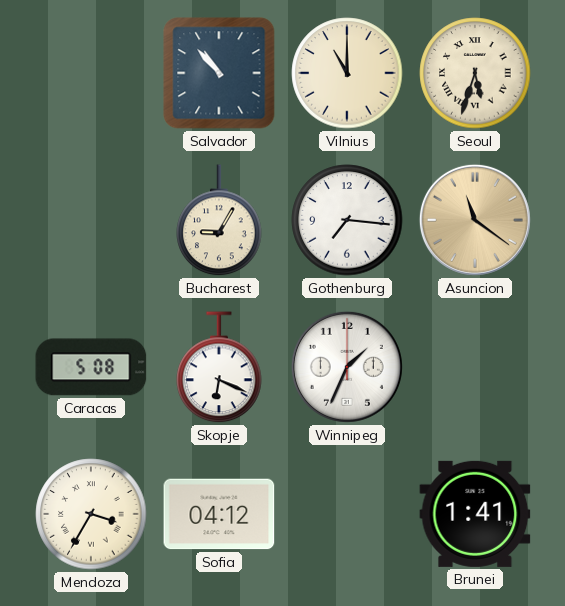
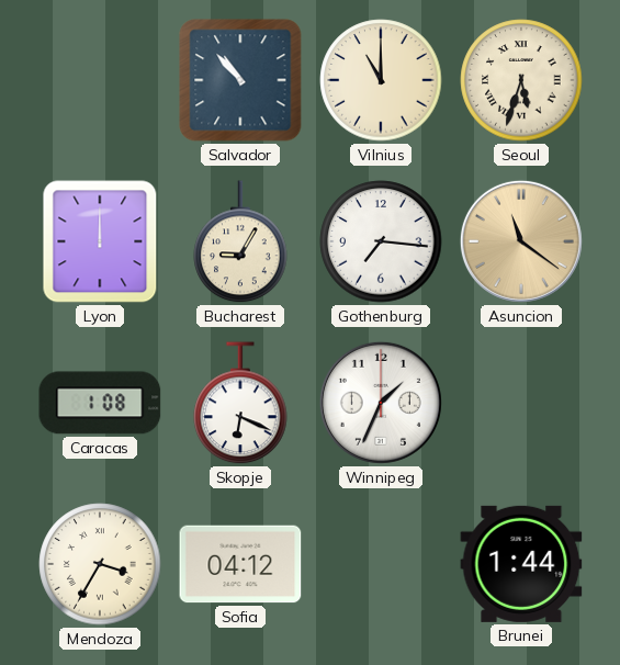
Lyon: none -> 12:00
Caracas: 5:08 -> 1:08
Brunei: 1:41 -> 1:44
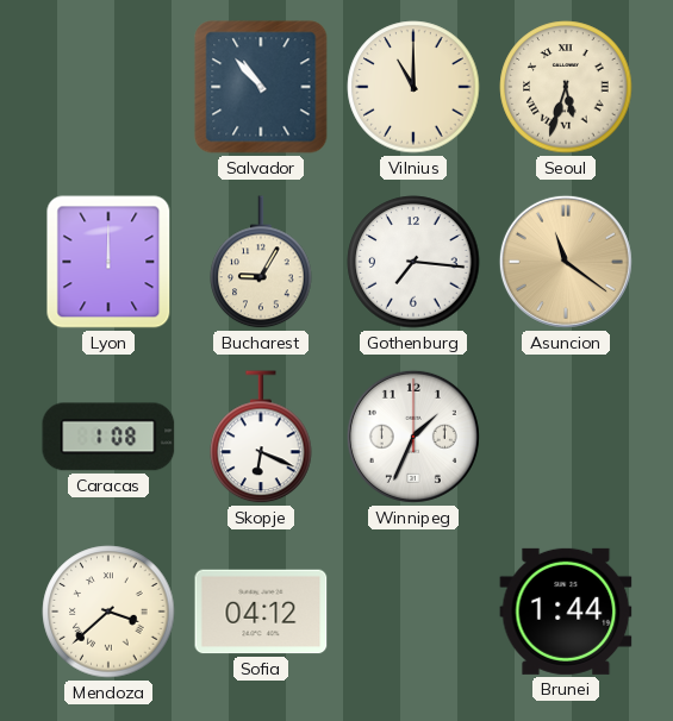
Mendoza: 3:35 -> 3:38
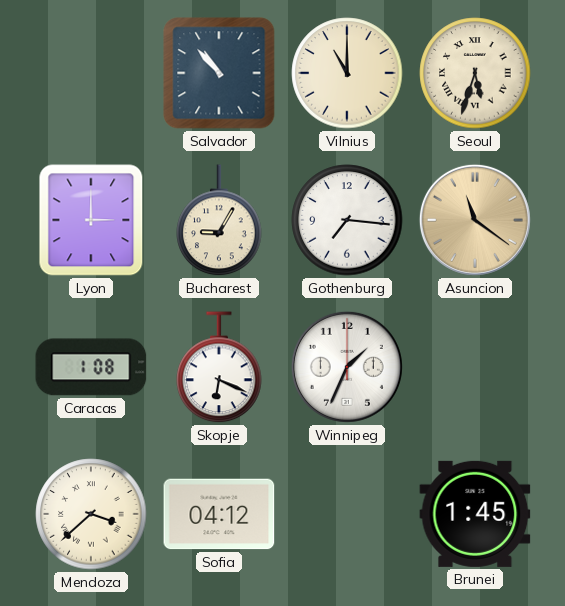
Lyon: 12:00 -> 3:00
Brunei: 1:44 -> 1:45
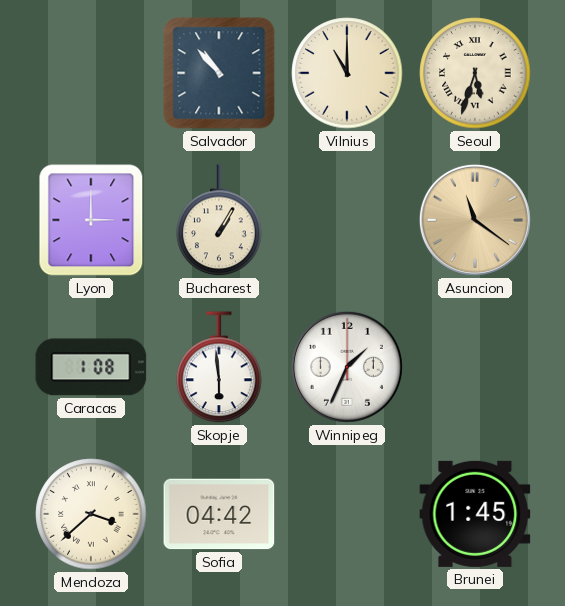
Bucharest: 9:05 -> 1:05
Gothenburg: 7:16 -> none
Skopje: 6:19 -> 5:59
Sofia: 04:12 -> 04:42
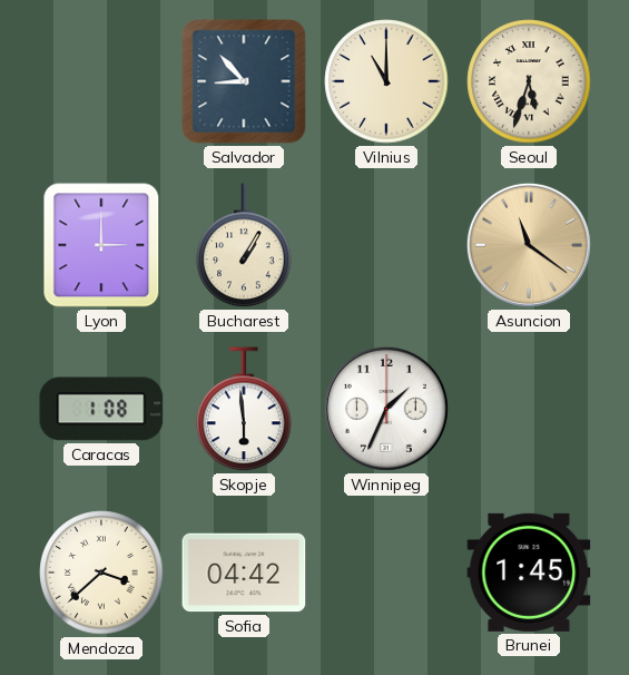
Salvador: 10:53 -> 8:53
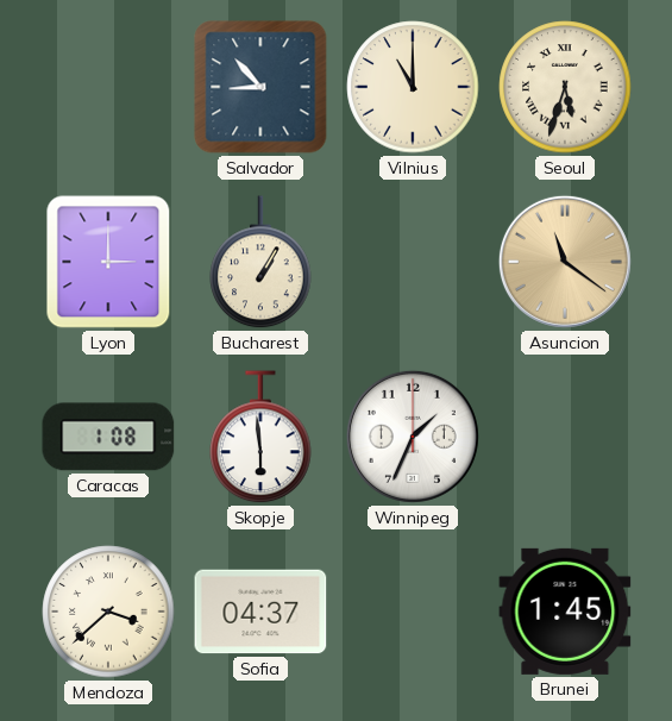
Sofia: 04:42 -> 04:37
